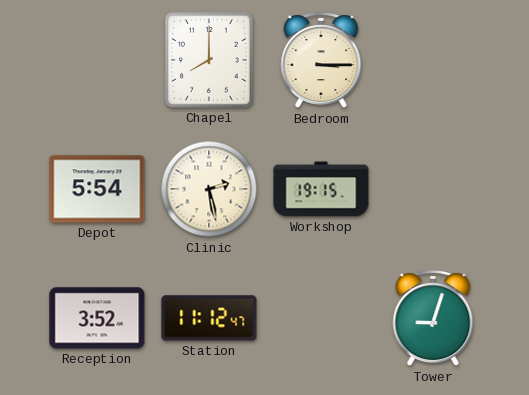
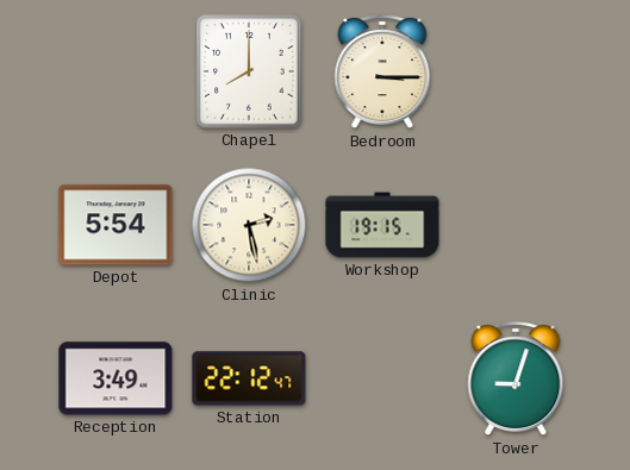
Reception: 3:52 -> 3:49
Station: 11:12 -> 22:12
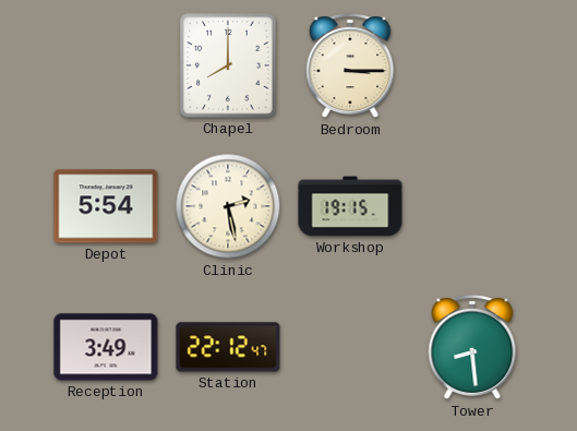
Tower: 9:03 -> 8:29
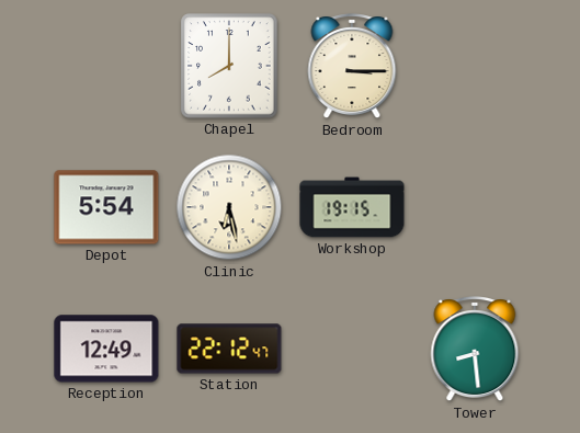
Clinic: 2:28 -> 6:28
Reception: 3:49 -> 12:49
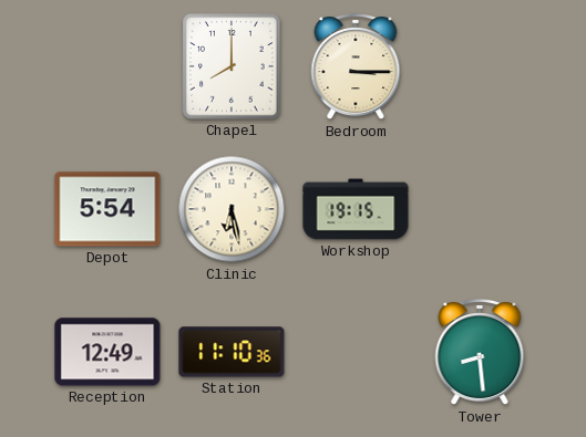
Station: 22:12 -> 11:10
